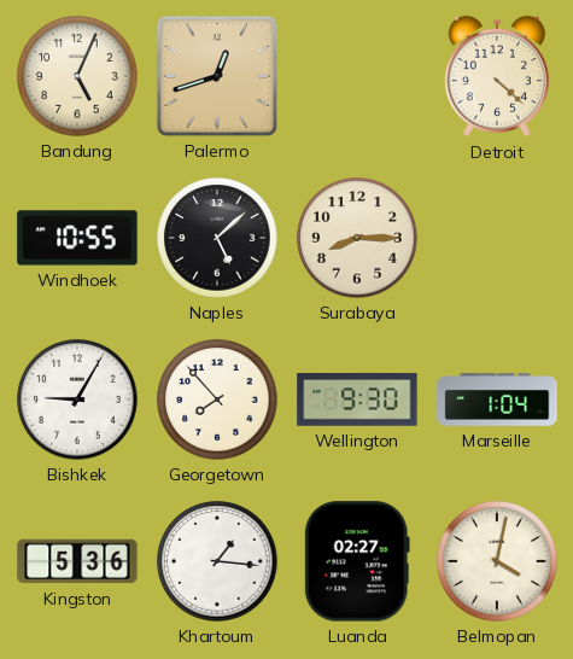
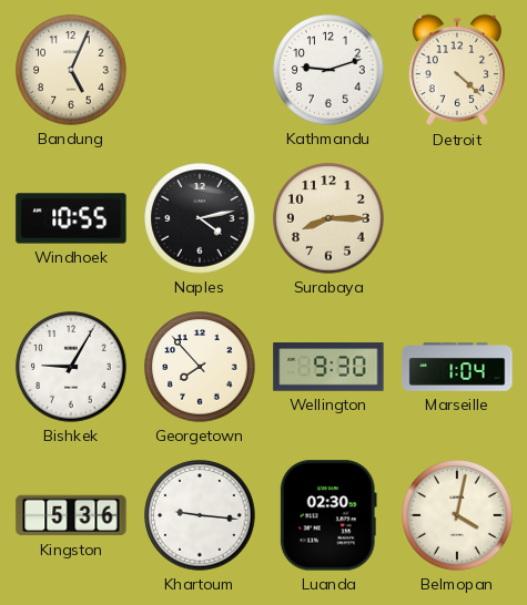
Palermo: 12:42 -> none
Kathmandu: none -> 9:12
Naples: 5:08 -> 4:13
Khartoum: 1:16 -> 9:16
Luanda: 02:27 -> 02:30
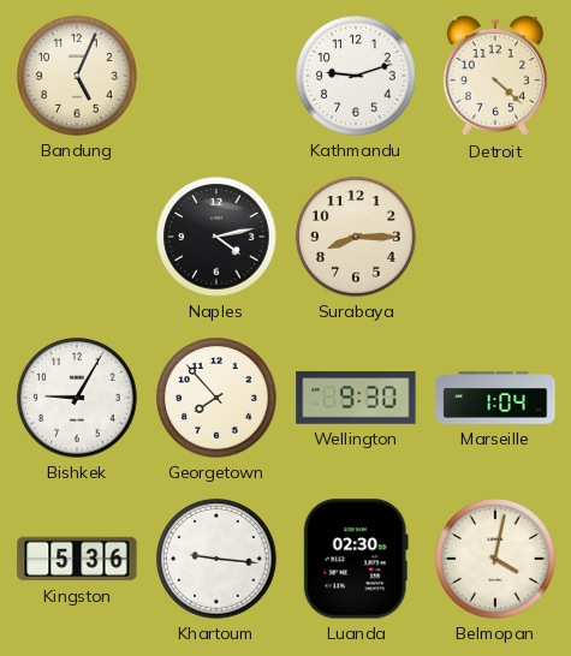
Windhoek: 10:55 -> none
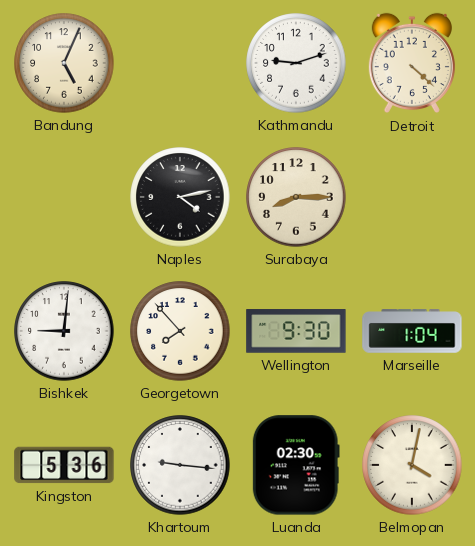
Bishkek: 9:05 -> 9:01
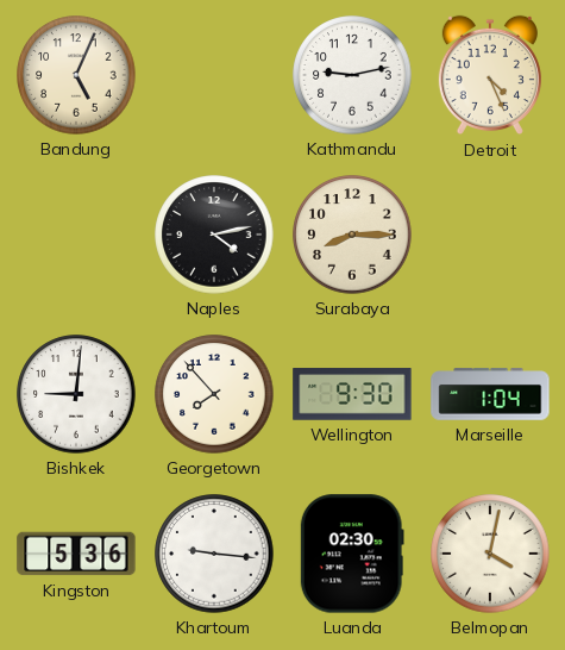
Kathmandu: 9:12 -> 9:13
Detroit: 4:22 -> 4:26
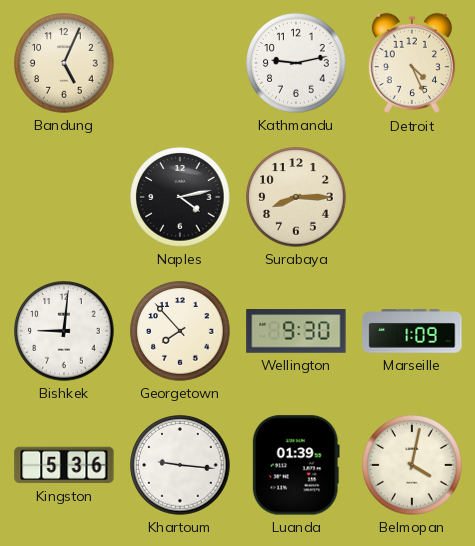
Marseille: 1:04 -> 1:09
Luanda: 02:30 -> 01:39
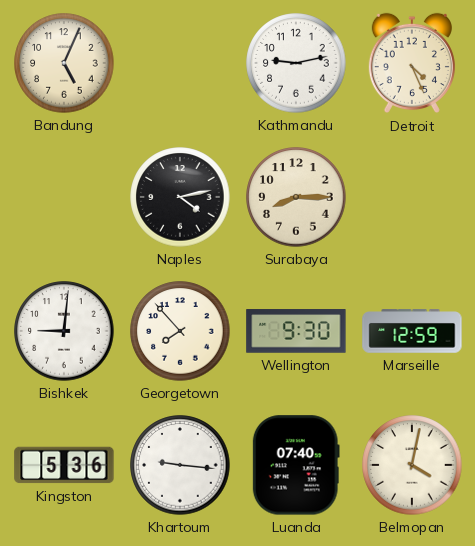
Marseille: 1:09 -> 12:59
Luanda: 01:39 -> 07:40
